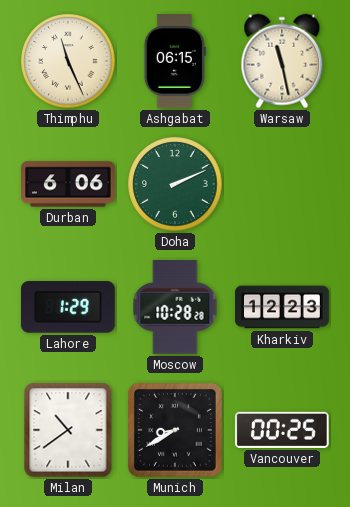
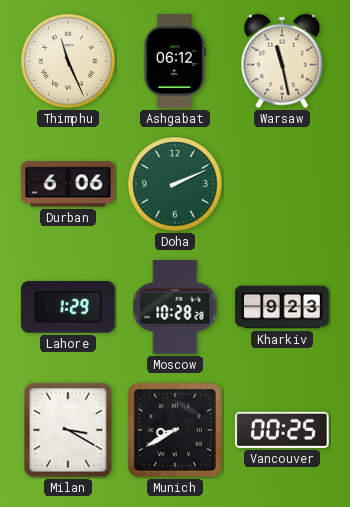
Ashgabat: 06:15 -> 06:12
Kharkiv: 12:23 -> 9:23
Milan: 10:39 -> 3:20
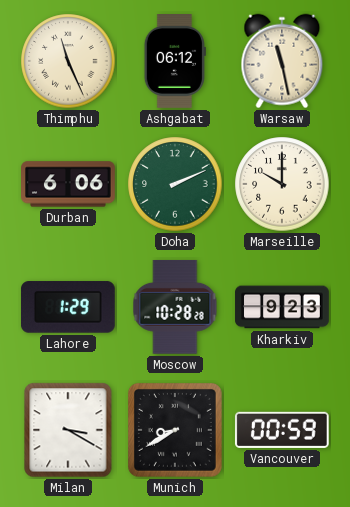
Marseille: none -> 10:00
Vancouver: 00:25 -> 00:59
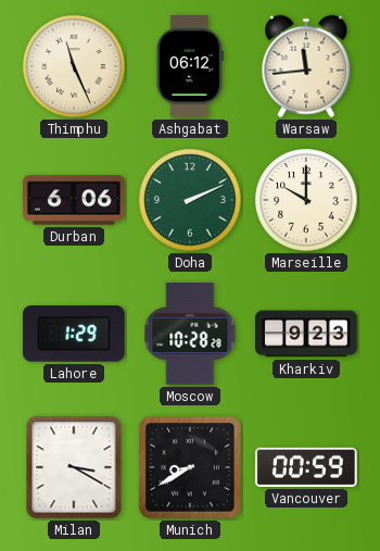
Warsaw: 11:28 -> 11:44
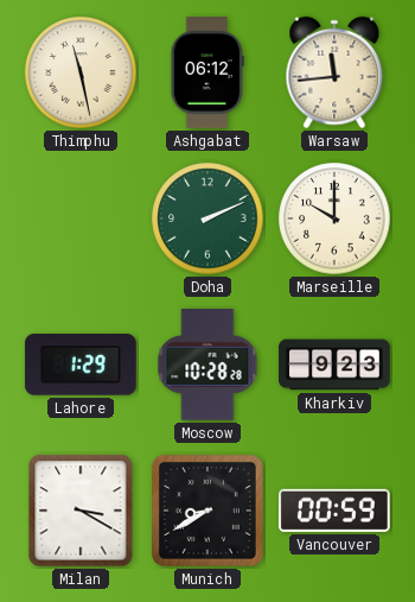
Thimphu: 11:26 -> 11:28
Durban: 6:06 -> none
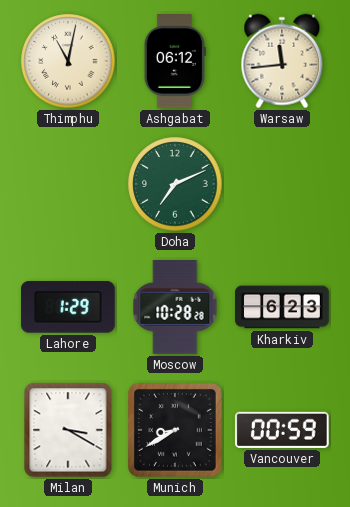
Thimphu: 11:28 -> 11:02
Doha: 2:11 -> 7:11
Marseille: 10:00 -> none
Kharkiv: 9:23 -> 6:23
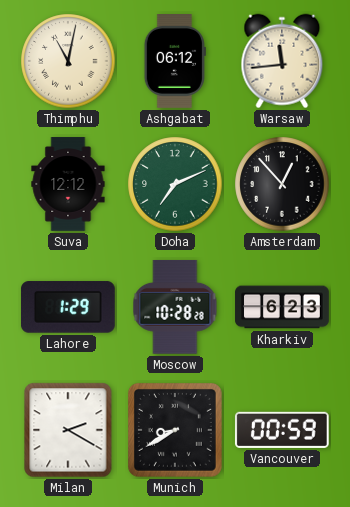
Suva: none -> 12:12
Amsterdam: none -> 12:53
Milan: 3:20 -> 2:20
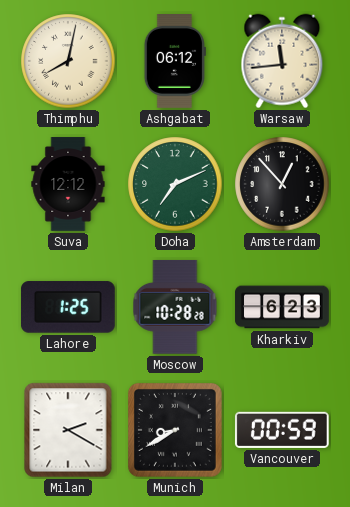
Thimphu: 11:02 -> 8:02
Lahore: 1:29 -> 1:25
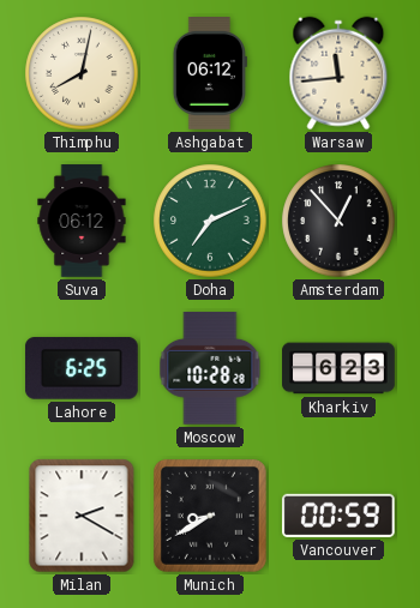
Suva: 12:12 -> 06:12
Lahore: 1:25 -> 6:25
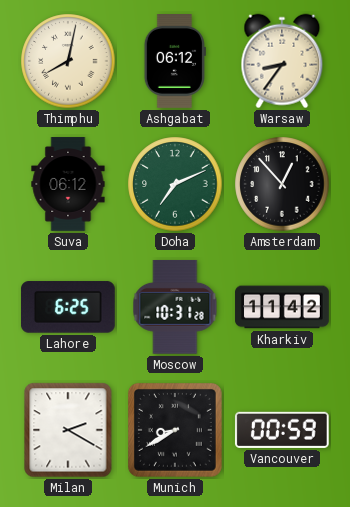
Warsaw: 11:44 -> 8:36
Moscow: 10:28 -> 10:31
Kharkiv: 6:23 -> 11:42
